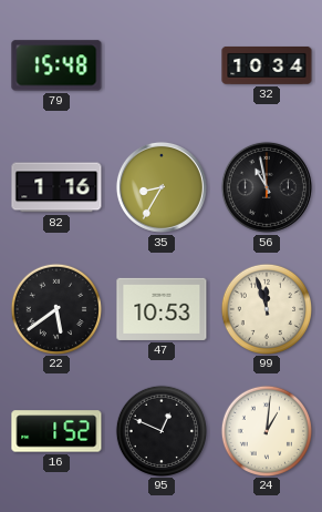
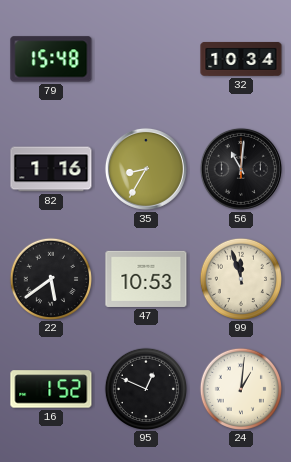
56: 10:58 -> 11:01
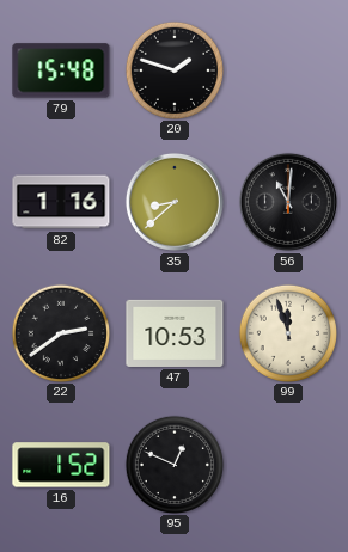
20: none -> 1:48
32: 10:34 -> none
35: 8:35 -> 8:38
22: 5:39 -> 2:39
24: 1:01 -> none
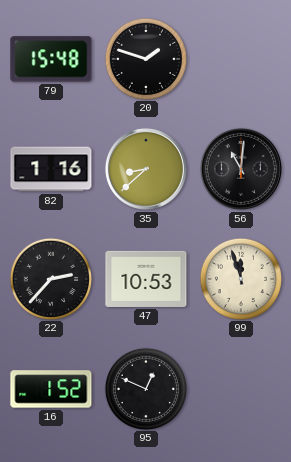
22: 2:39 -> 2:37
